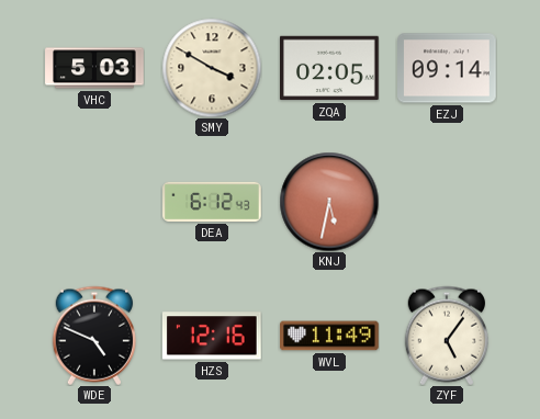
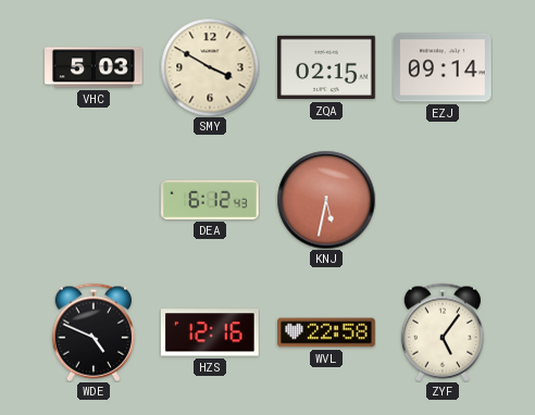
ZQA: 02:05 -> 02:15
WVL: 11:49 -> 22:58
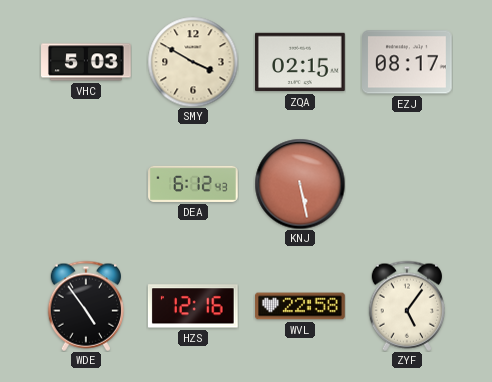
EZJ: 09:14 -> 08:17
KNJ: 5:32 -> 5:28
WDE: 4:49 -> 4:54
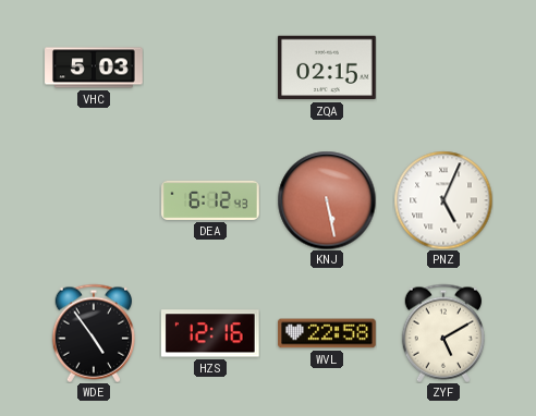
SMY: 3:50 -> none
EZJ: 08:17 -> none
PNZ: none -> 5:04
ZYF: 5:06 -> 5:10
